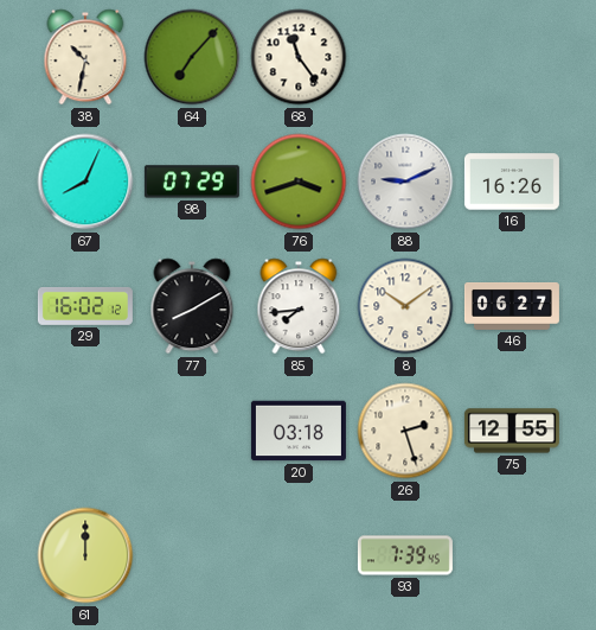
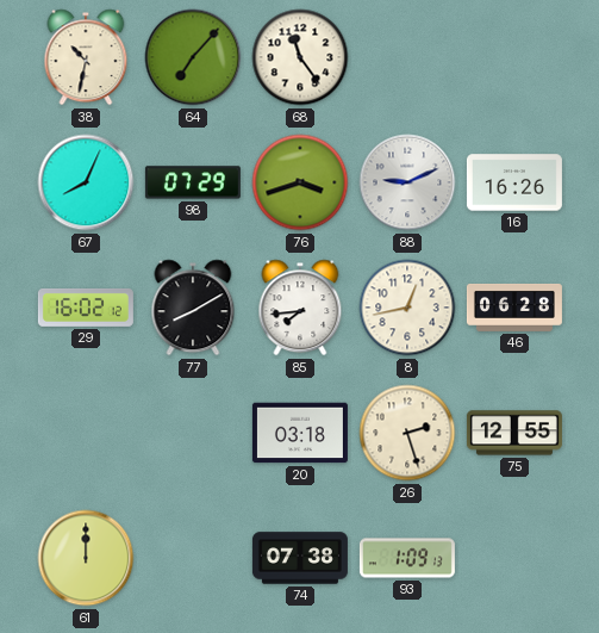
8: 10:09 -> 12:43
46: 06:27 -> 06:28
74: none -> 07:38
93: 7:39 -> 1:09
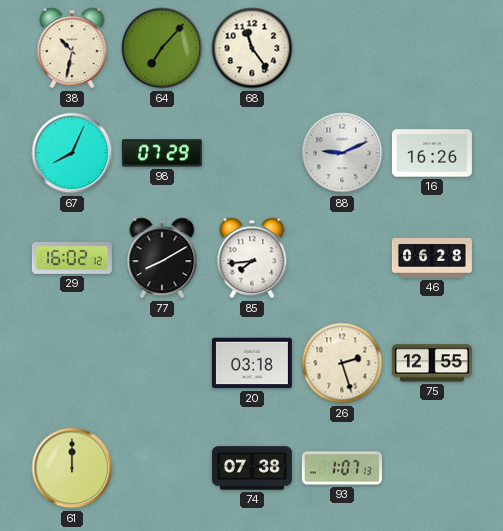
76: 3:42 -> none
8: 12:43 -> none
93: 1:09 -> 1:07
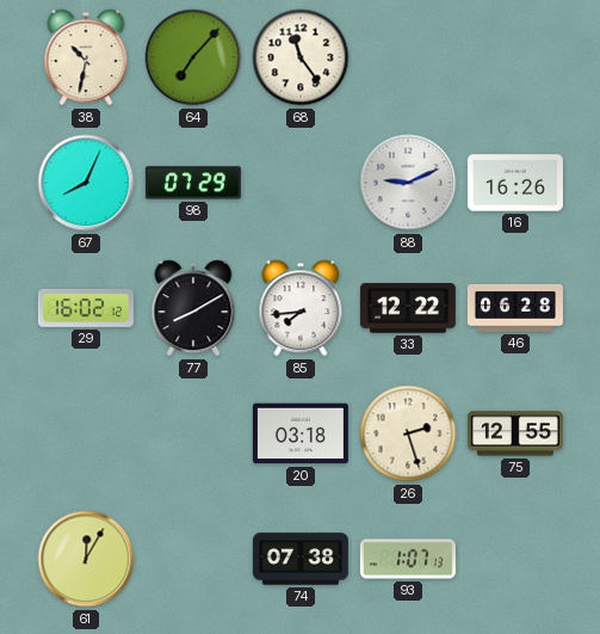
33: none -> 12:22
61: 12:00 -> 12:05
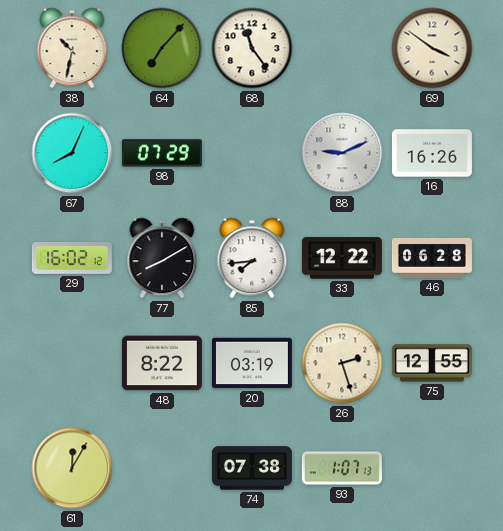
69: none -> 3:51
48: none -> 8:22
20: 03:18 -> 03:19
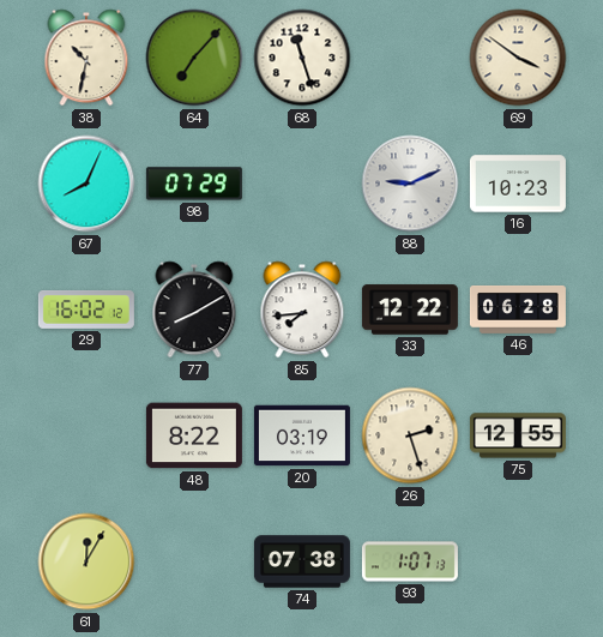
68: 11:24 -> 11:27
16: 16:26 -> 10:23
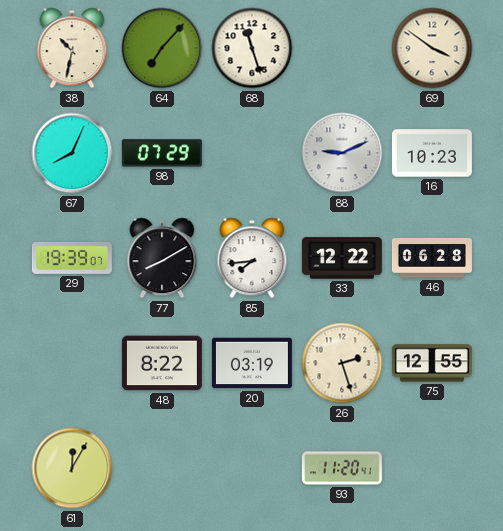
29: 16:02 -> 19:39
74: 07:38 -> none
93: 1:07 -> 11:20
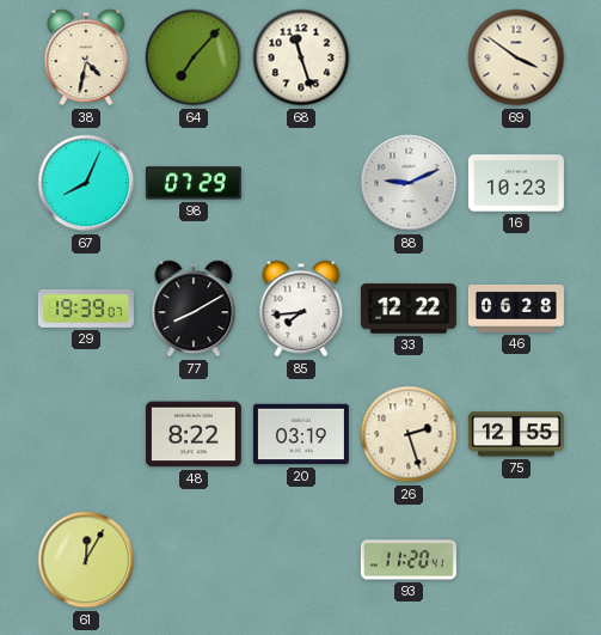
38: 10:32 -> 4:32
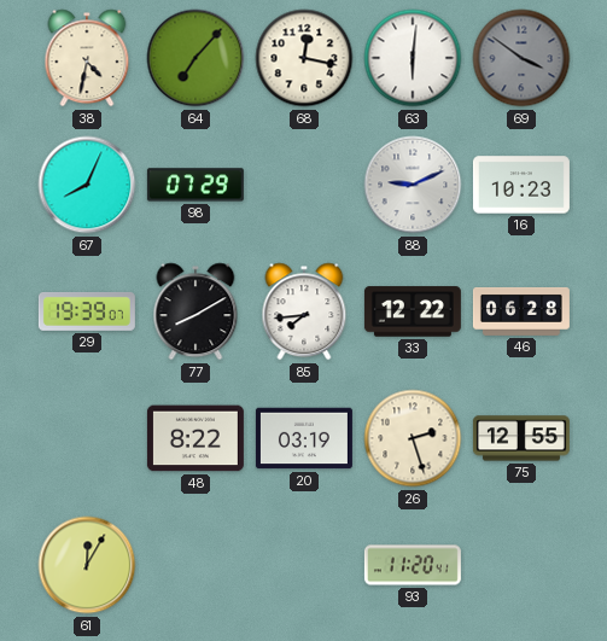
68: 11:27 -> 12:17
63: none -> 6:01
69 dial: cream -> grey
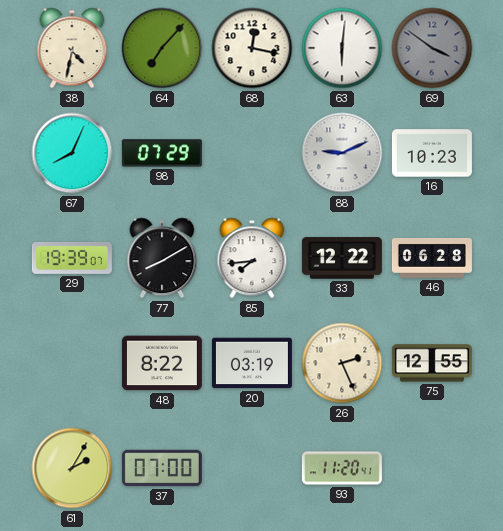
26: 2:27 -> 2:26
61: 12:05 -> 2:05
37: none -> 07:00
